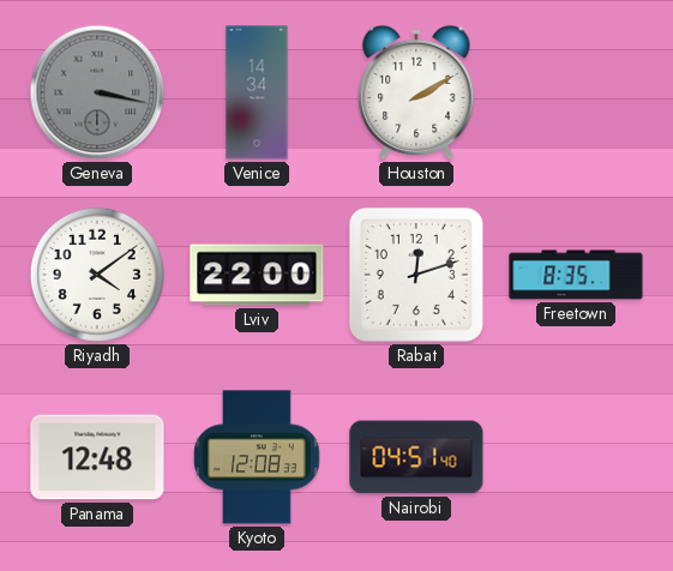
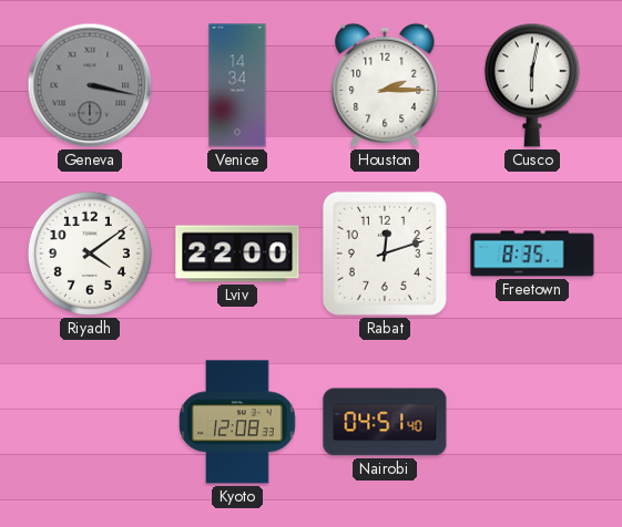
Houston: 2:10 -> 2:15
Cusco: none -> 6:02
Panama: 12:48 -> none
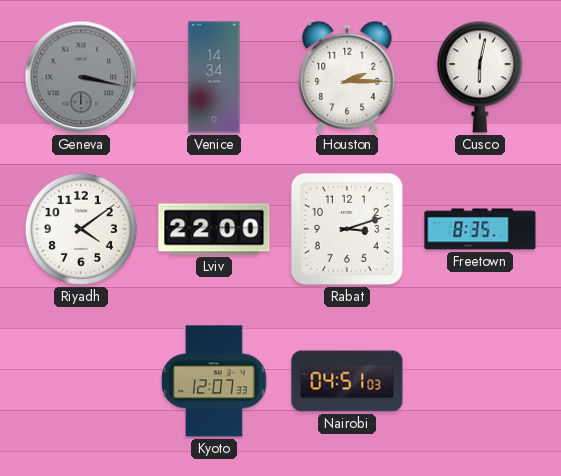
Rabat: 12:12 -> 3:12
Kyoto: 12:08 -> 12:07
Nairobi: 04:51:40 -> 04:51:03
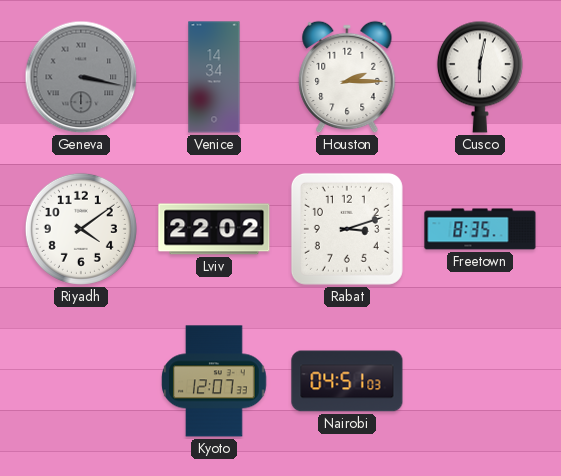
Lviv: 22:00 -> 22:02
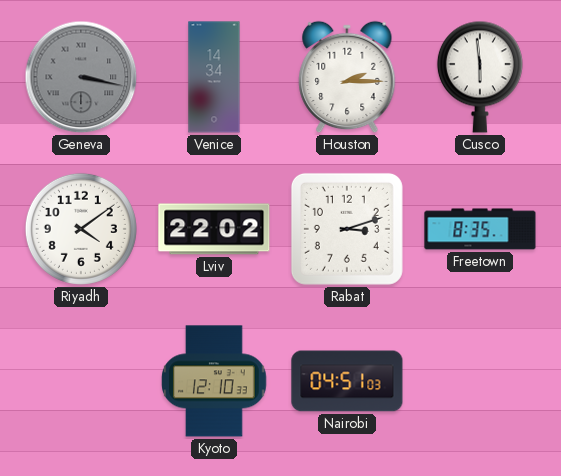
Cusco: 6:02 -> 5:59
Kyoto: 12:07 -> 12:10
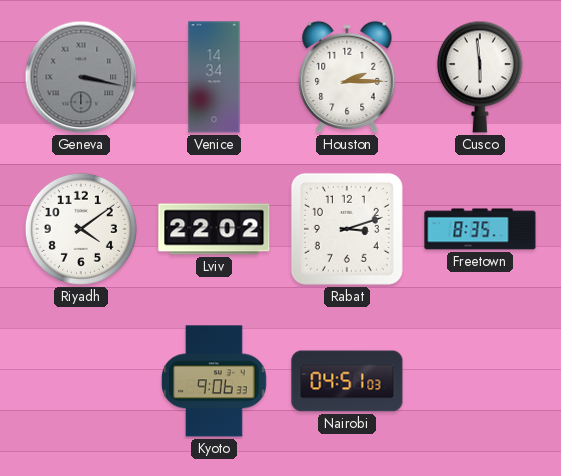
Kyoto: 12:10 -> 9:06
